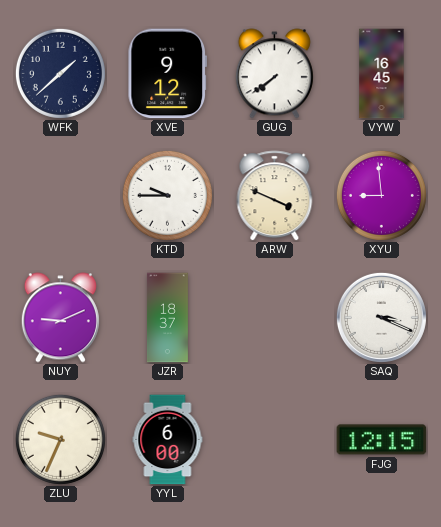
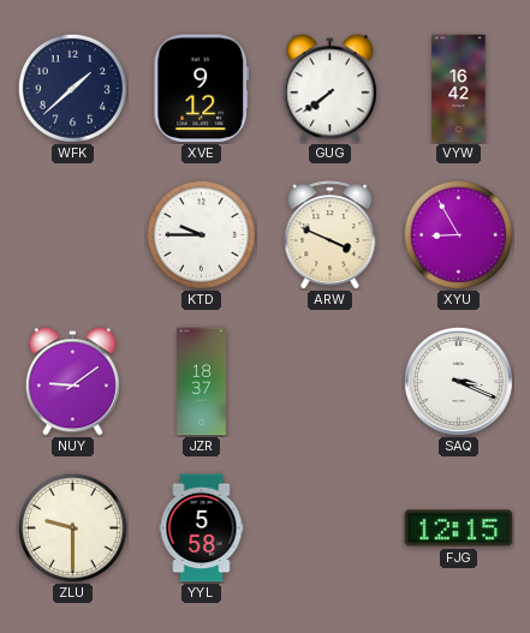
VYW: 16:45 -> 16:42
XYU: 8:59 -> 8:55
NUY: 9:11 -> 9:09
ZLU: 9:34 -> 9:30
YYL: 6:00 -> 5:58
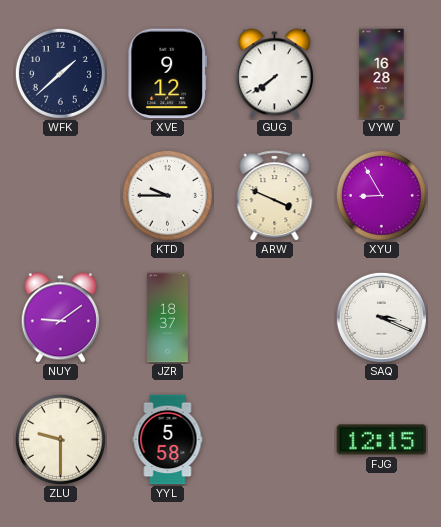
VYW: 16:42 -> 16:28
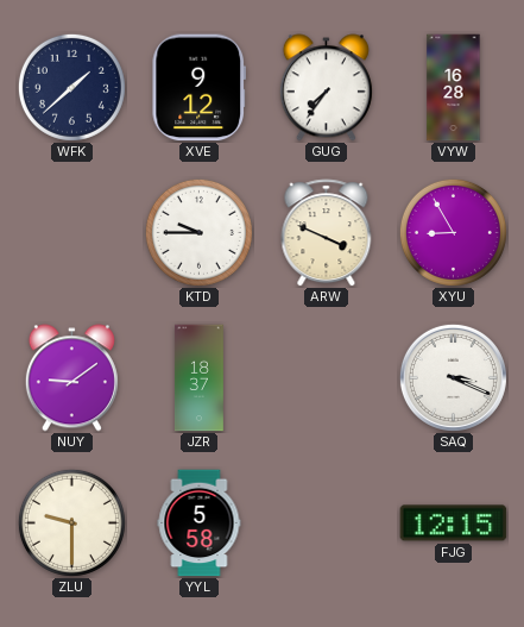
GUG: 7:39 -> 7:36
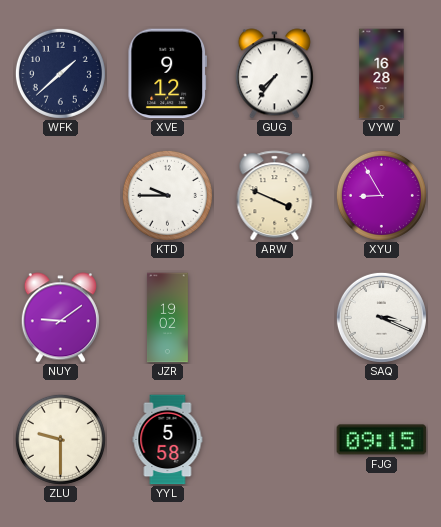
JZR: 18:37 -> 19:02
FJG: 12:15 -> 09:15
